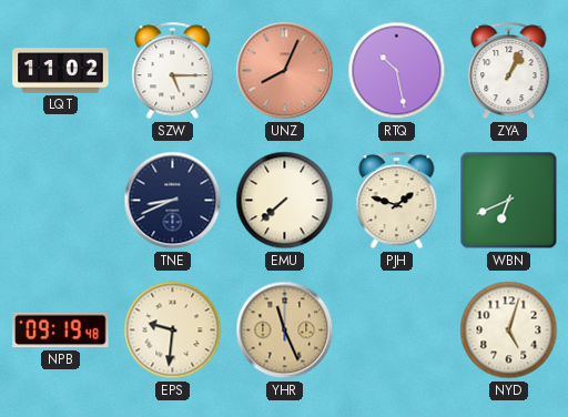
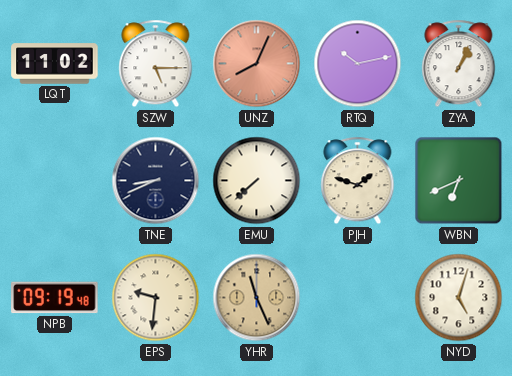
RTQ: 10:28 -> 10:13
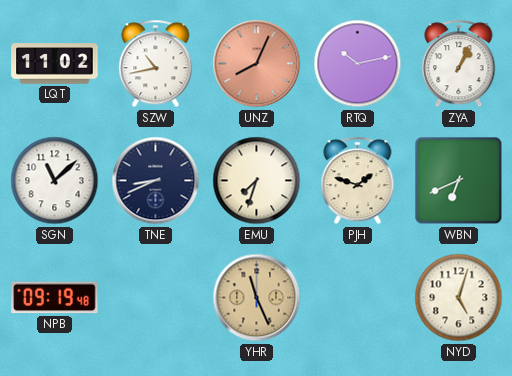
SZW: 5:15 -> 10:43
SGN: none -> 11:08
EMU: 7:38 -> 7:33
EPS: 9:31 -> none
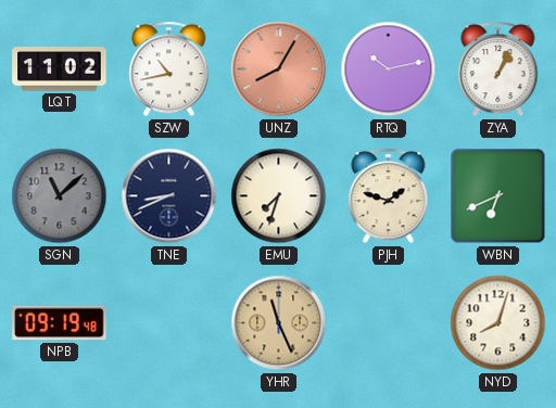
UNZ: 8:04 -> 8:05
SGN dial: white -> grey
NYD: 5:03 -> 8:03
